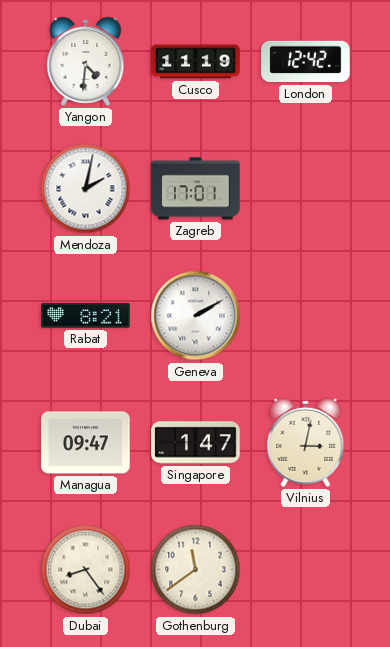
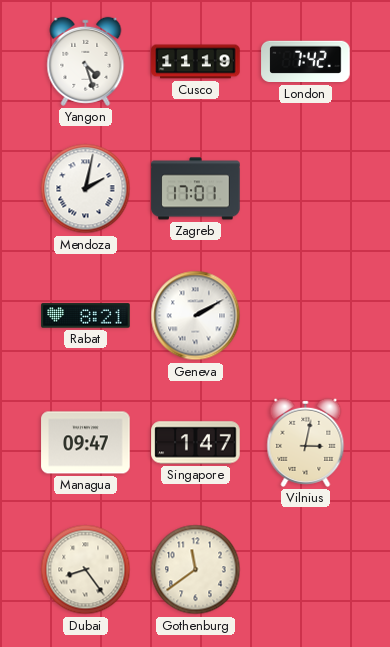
Yangon: 4:31 -> 4:27
London: 12:42 -> 7:42
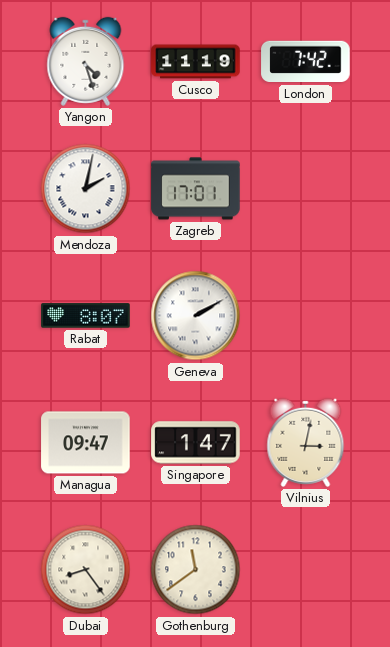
Rabat: 8:21 -> 8:07
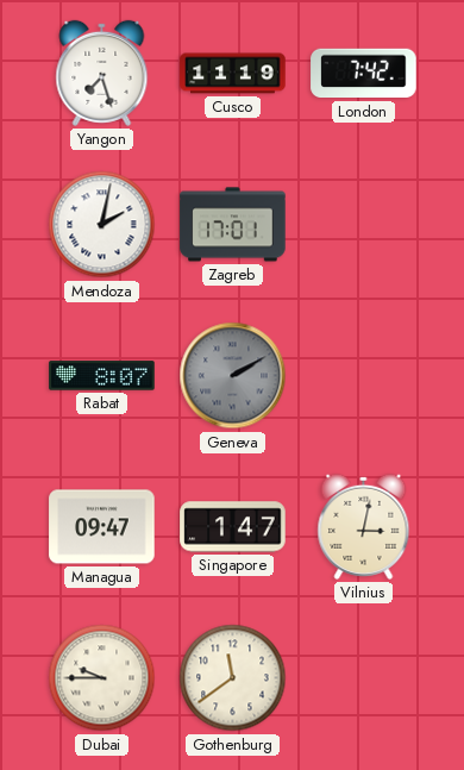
Yangon: 4:27 -> 7:27
Geneva dial: white -> grey
Dubai: 8:24 -> 9:45
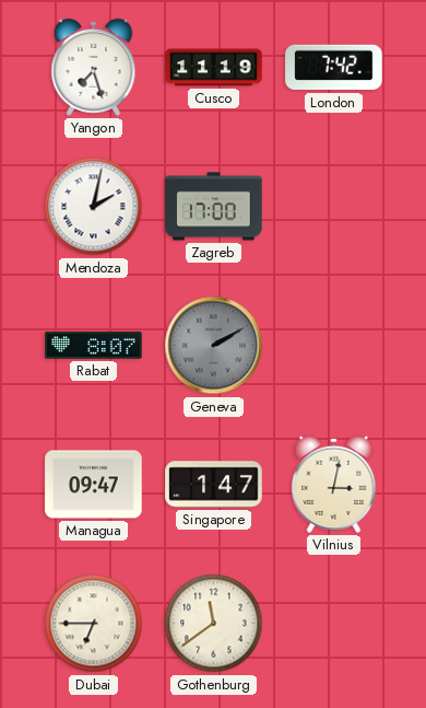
Zagreb: 17:01 -> 17:00
Dubai: 9:45 -> 6:45
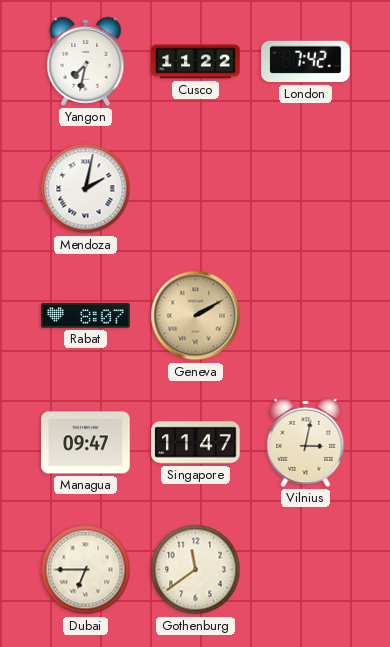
Yangon: 7:27 -> 7:32
Cusco: 11:19 -> 11:22
Zagreb: 17:00 -> none
Geneva dial: grey -> champagne
Singapore: 1:47 -> 11:47
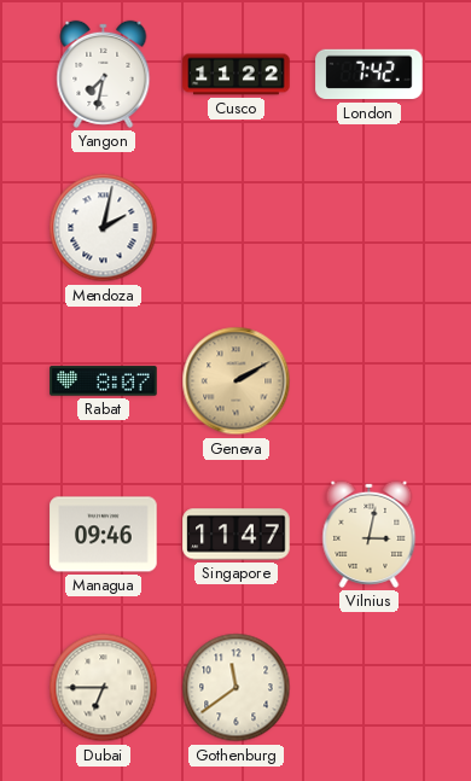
Managua: 09:47 -> 09:46
